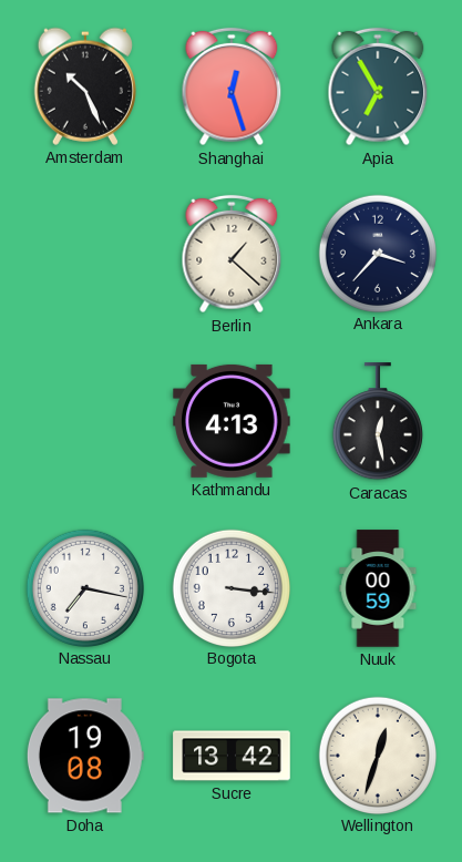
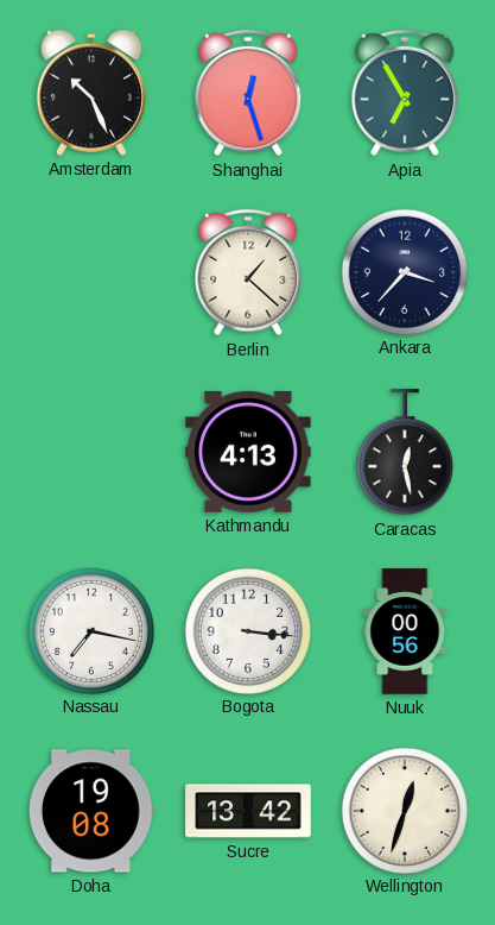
Nuuk: 00:59 -> 00:56
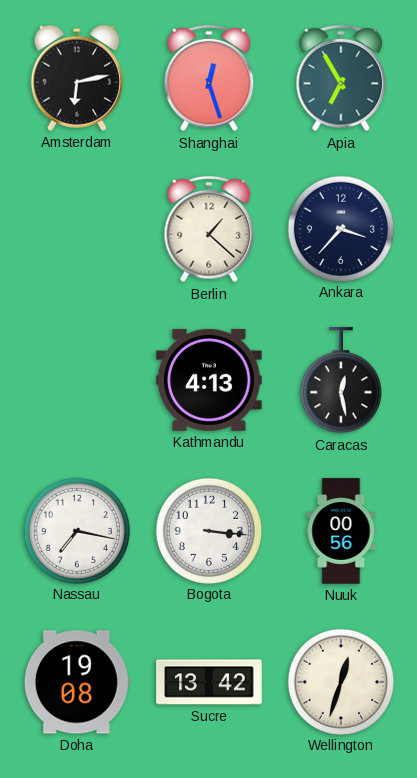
Amsterdam: 10:26 -> 6:13
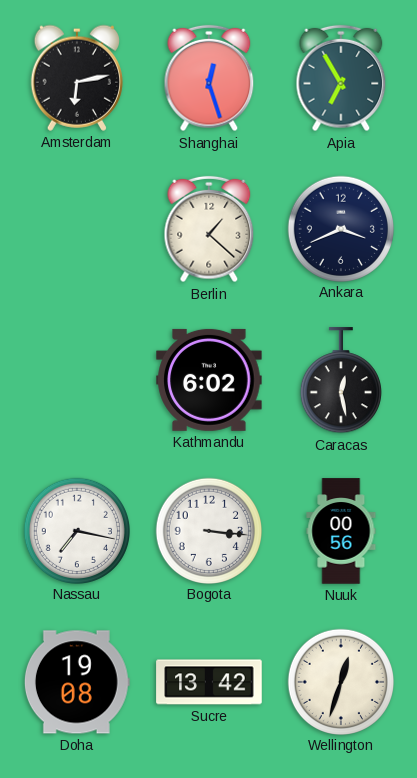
Ankara: 3:37 -> 3:41
Kathmandu: 4:13 -> 6:02
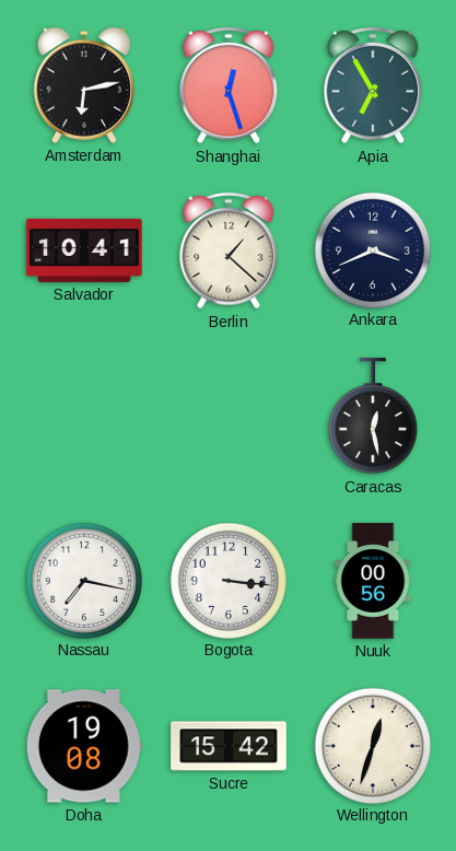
Salvador: none -> 10:41
Kathmandu: 6:02 -> none
Sucre: 13:42 -> 15:42
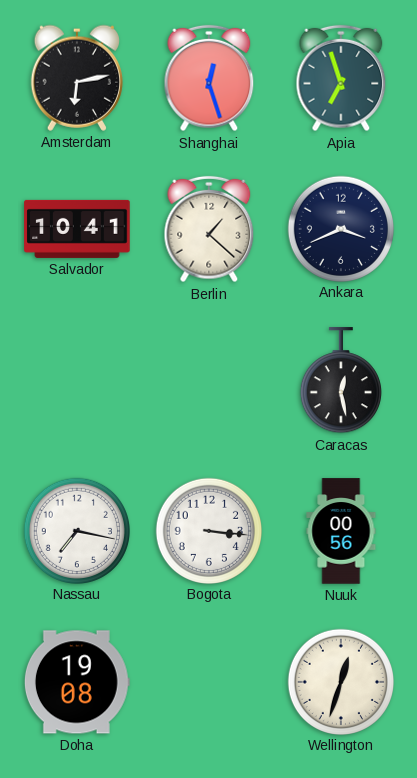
Apia: 6:55 -> 6:57
Sucre: 15:42 -> none
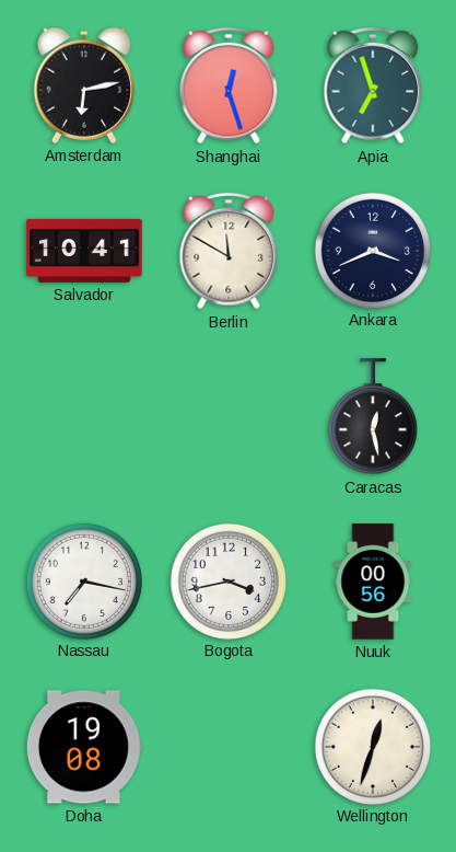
Berlin: 1:22 -> 11:50
Bogota: 3:16 -> 3:43
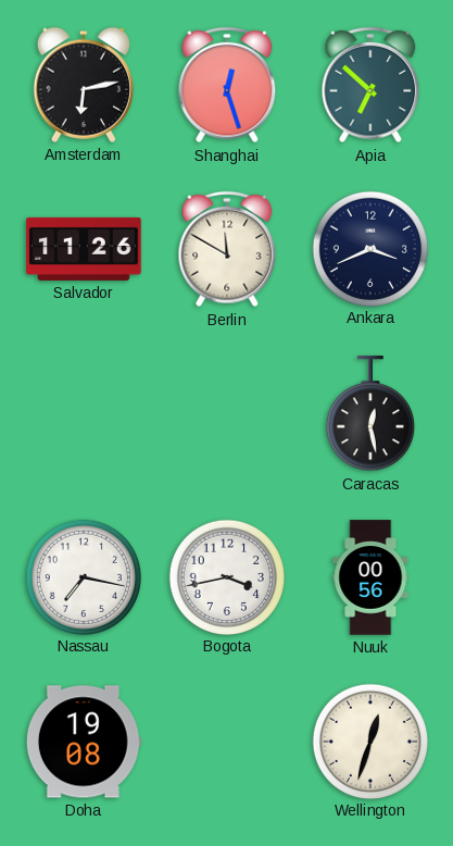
Apia: 6:57 -> 6:52
Salvador: 10:41 -> 11:26
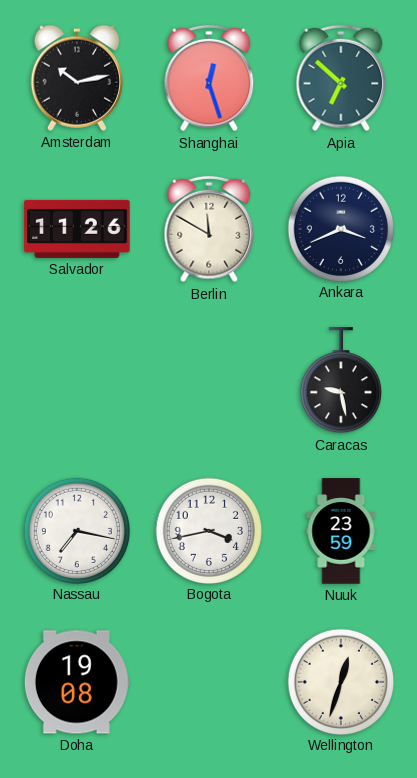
Amsterdam: 6:13 -> 10:13
Caracas: 12:28 -> 9:28
Nuuk: 00:56 -> 23:59
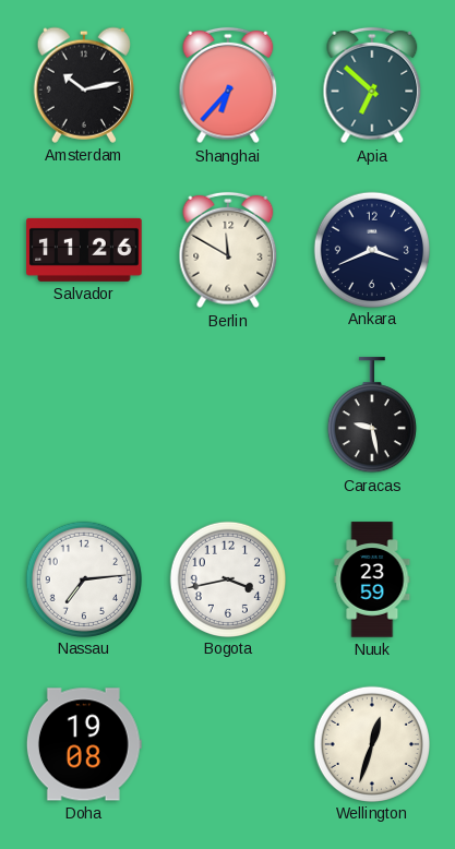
Shanghai: 12:27 -> 6:37
Nassau: 7:17 -> 7:14
